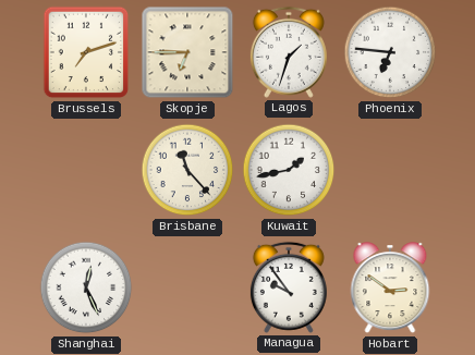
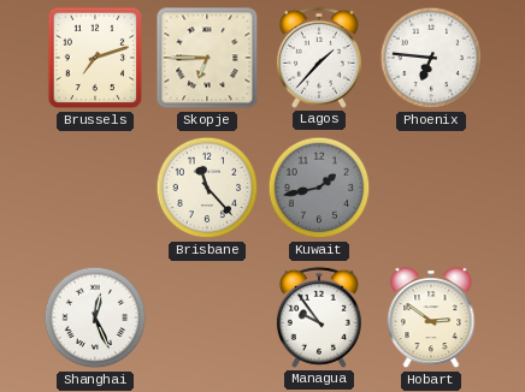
Lagos: 1:33 -> 1:37
Kuwait dial: white -> grey
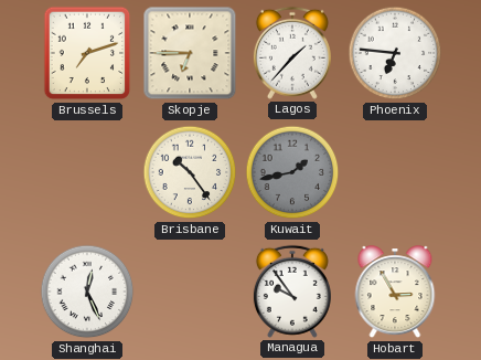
Brisbane: 11:23 -> 10:24
Hobart: 2:51 -> 2:55
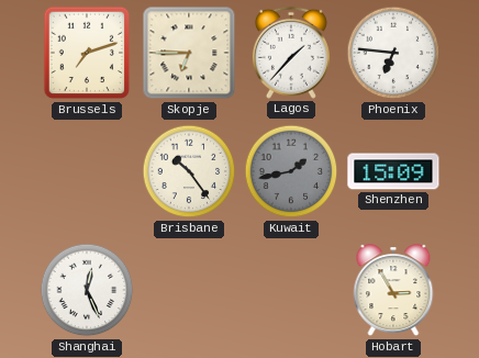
Shenzhen: none -> 15:09
Managua: 9:54 -> none
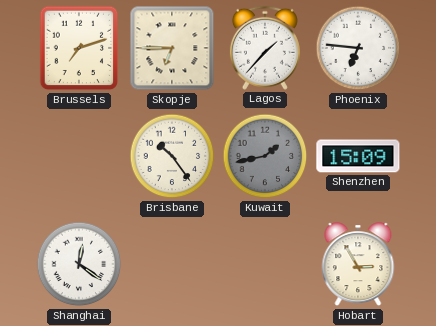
Shanghai: 12:26 -> 12:21
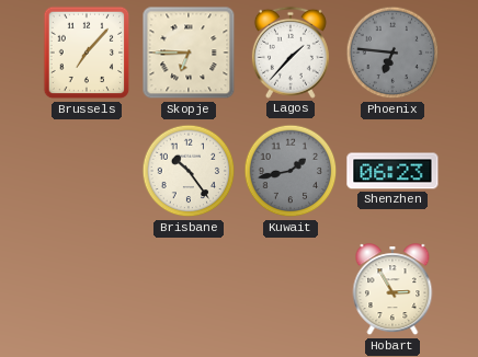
Brussels: 7:12 -> 7:07
Phoenix dial: white -> grey
Shenzhen: 15:09 -> 06:23
Shanghai: 12:21 -> none
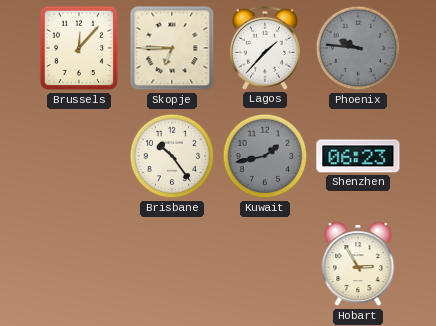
Brussels: 7:07 -> 12:07
Phoenix: 6:46 -> 9:46
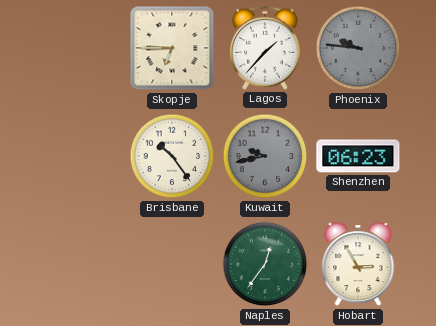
Brussels: 12:07 -> none
Kuwait: 1:43 -> 9:43
Naples: none -> 12:36
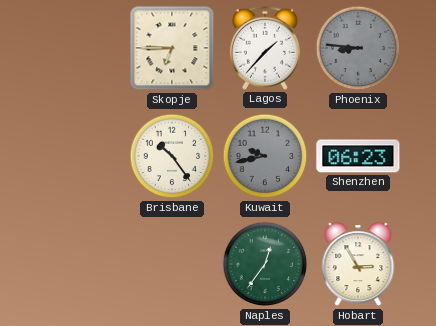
Phoenix: 9:46 -> 8:46
